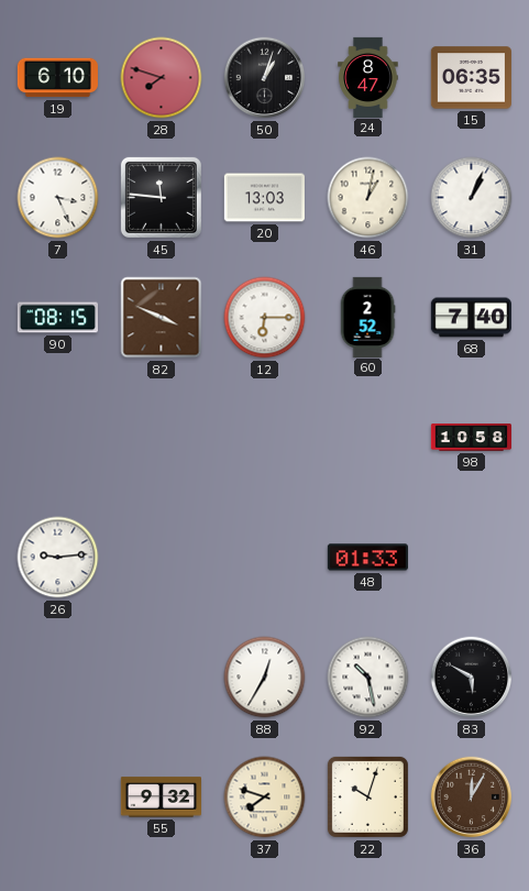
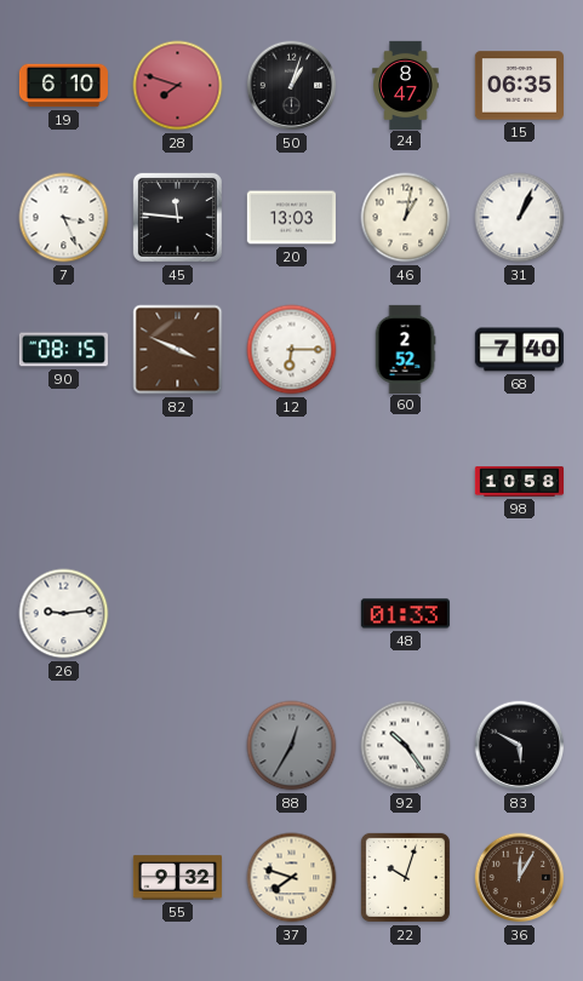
88 dial: white -> grey
92: 10:28 -> 10:24
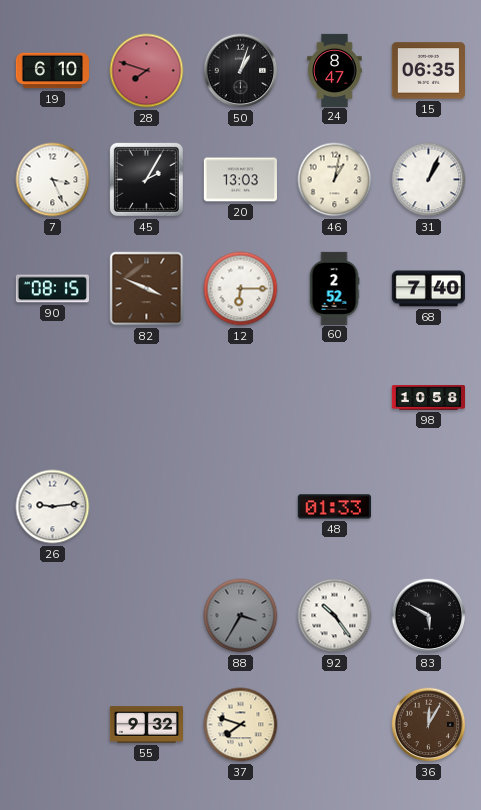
45: 11:46 -> 2:05
88: 12:35 -> 3:35
22: 10:03 -> none
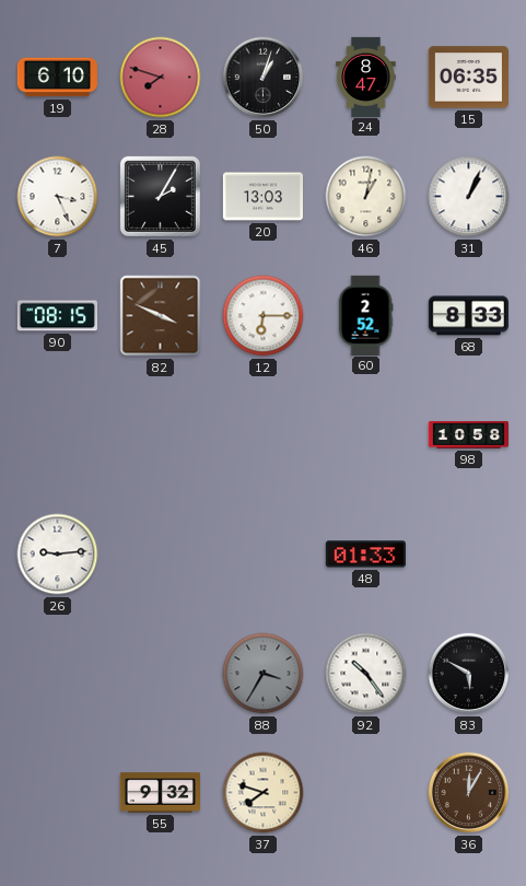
68: 7:40 -> 8:33
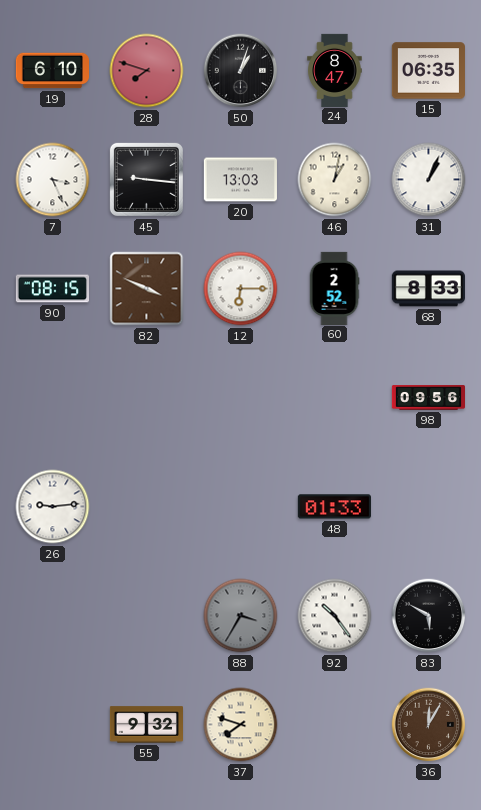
45: 2:05 -> 9:16
98: 10:58 -> 09:56
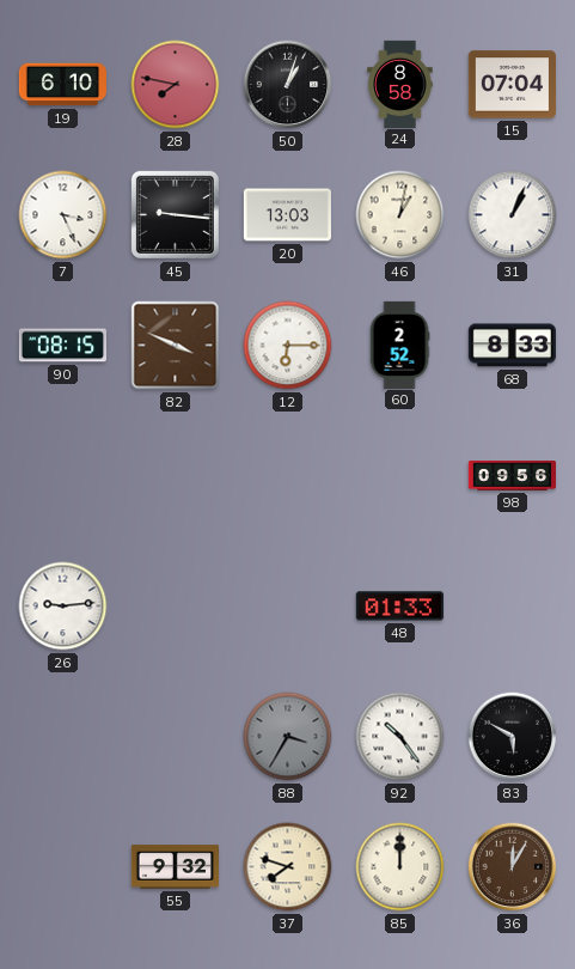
28: 7:48 -> 7:47
24: 8:47 -> 8:58
15: 06:35 -> 07:04
85: none -> 12:00
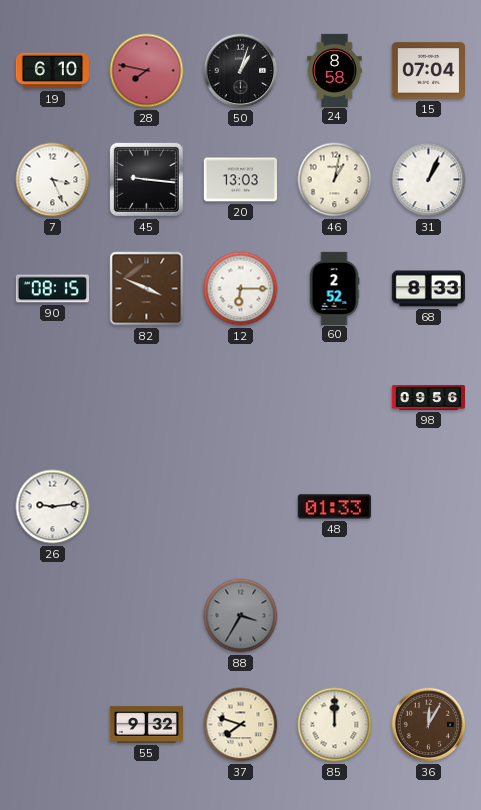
92: 10:24 -> none
83: 5:50 -> none
